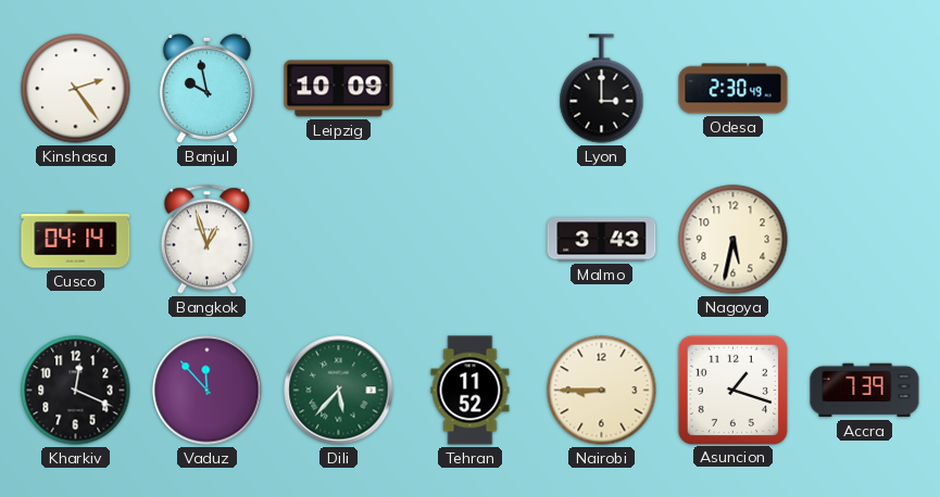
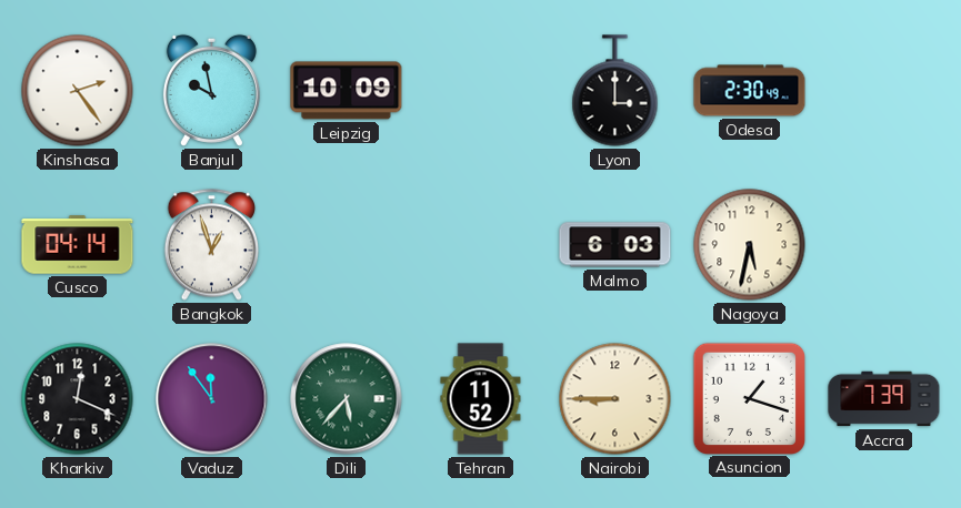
Malmo: 3:43 -> 6:03
Vaduz: 11:53 -> 11:54
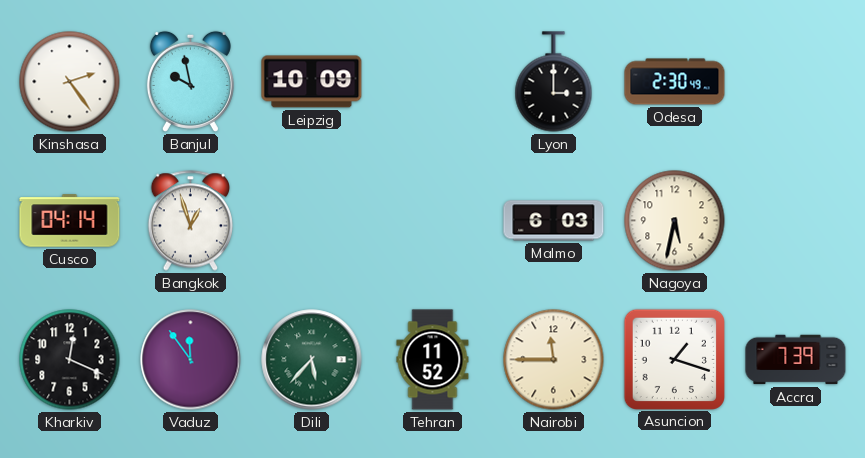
Nairobi: 8:45 -> 11:45
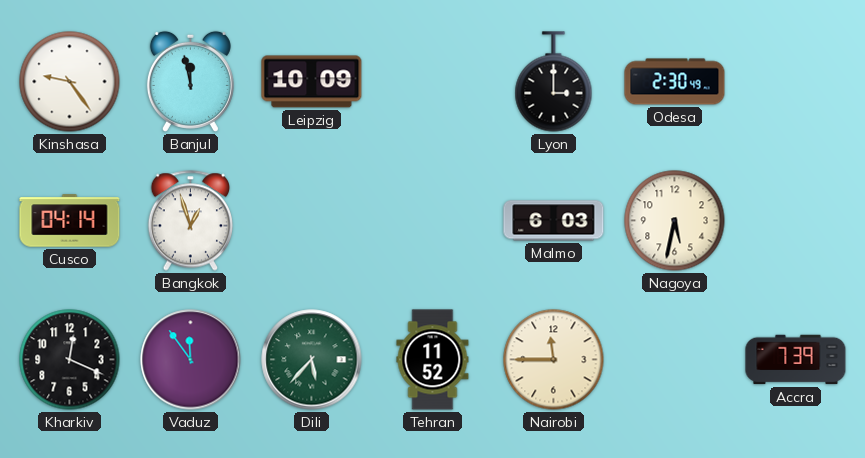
Kinshasa: 2:24 -> 9:24
Banjul: 9:58 -> 11:58
Asuncion: 1:18 -> none
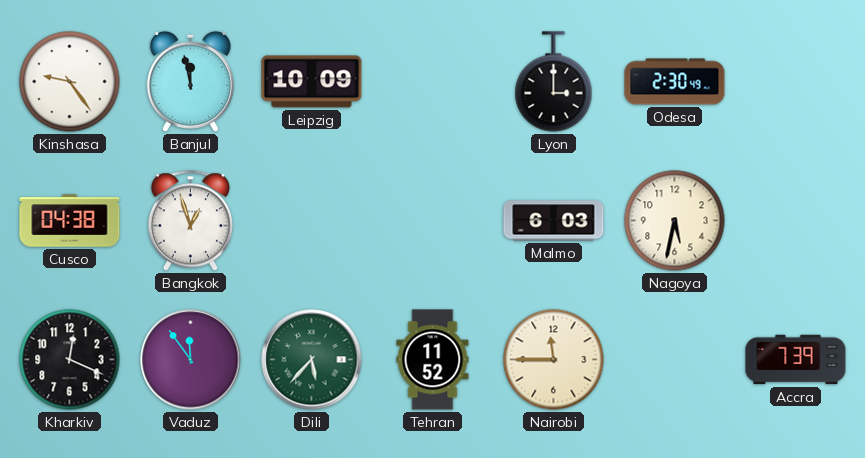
Cusco: 04:14 -> 04:38
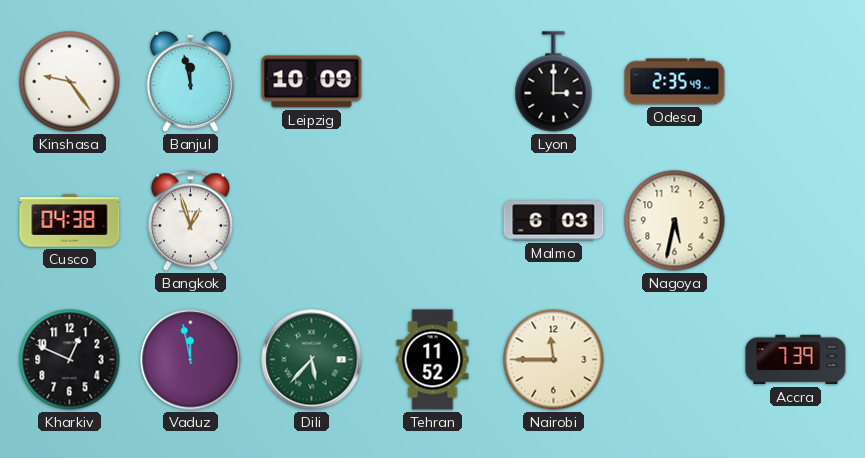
Odesa: 2:30 -> 2:35
Kharkiv: 12:19 -> 12:49
Vaduz: 11:54 -> 11:58
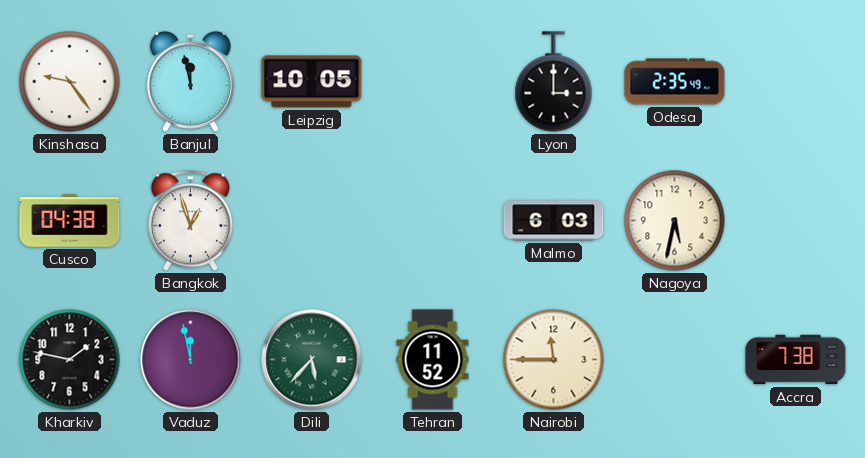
Leipzig: 10:09 -> 10:05
Kharkiv: 12:49 -> 1:47
Accra: 7:39 -> 7:38
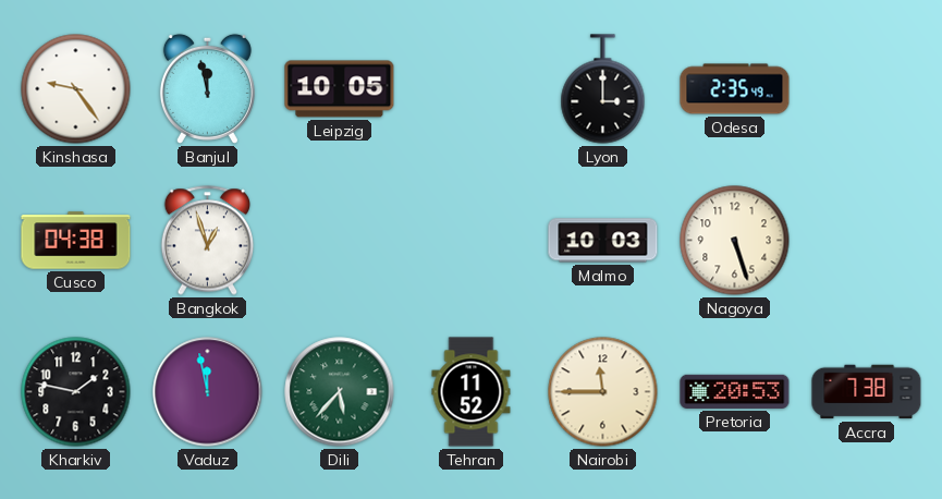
Malmo: 6:03 -> 10:03
Nagoya: 5:32 -> 5:27
Pretoria: none -> 20:53
